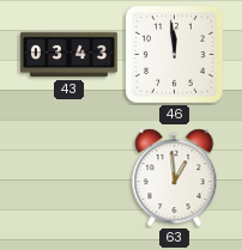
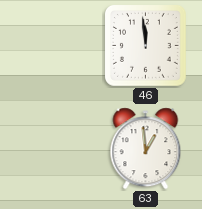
43: 03:43 -> none
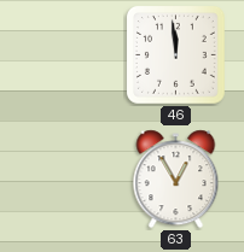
63: 12:59 -> 12:55
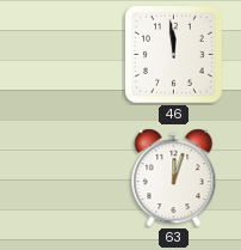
63: 12:55 -> 12:03
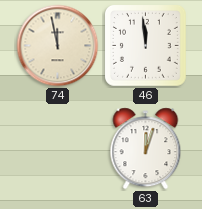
74: none -> 11:58
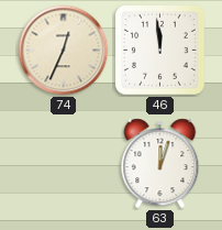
74: 11:58 -> 12:34
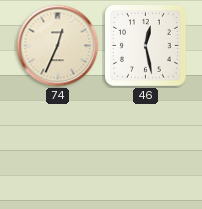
46: 11:59 -> 12:28
63: 12:03 -> none
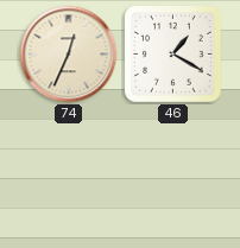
46: 12:28 -> 1:20
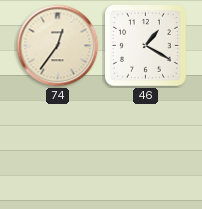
74: 12:34 -> 12:36
